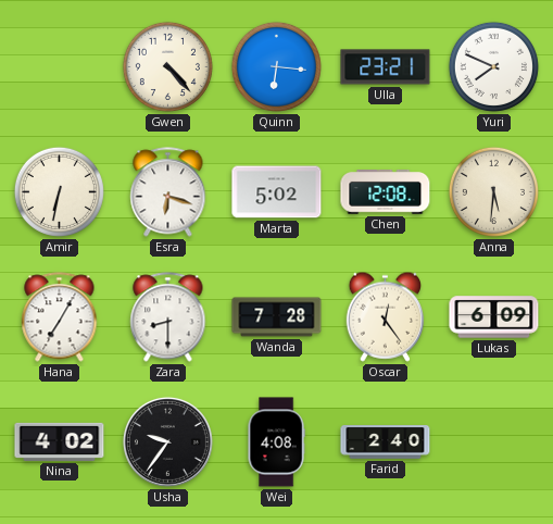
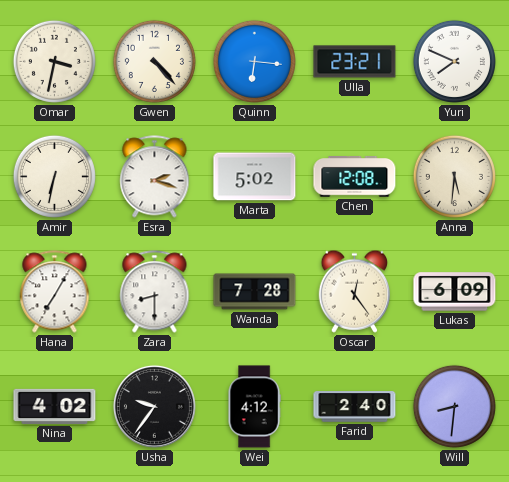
Omar: none -> 3:32
Esra: 6:18 -> 2:18
Wei: 4:08 -> 4:12
Will: none -> 8:31
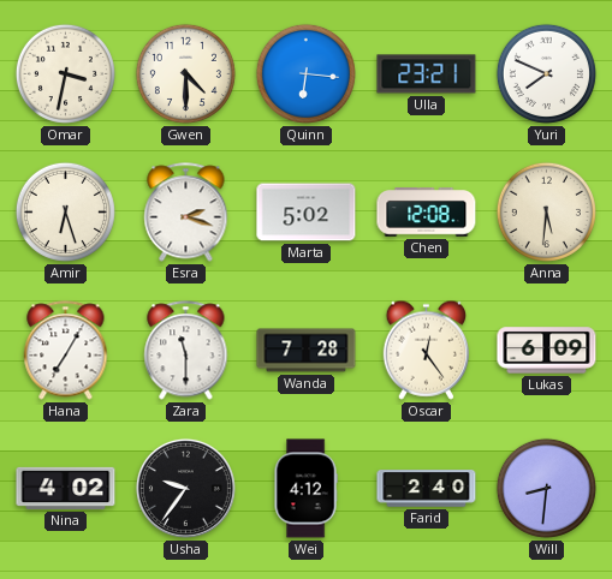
Gwen: 4:23 -> 4:30
Amir: 6:32 -> 6:27
Zara: 8:30 -> 11:30
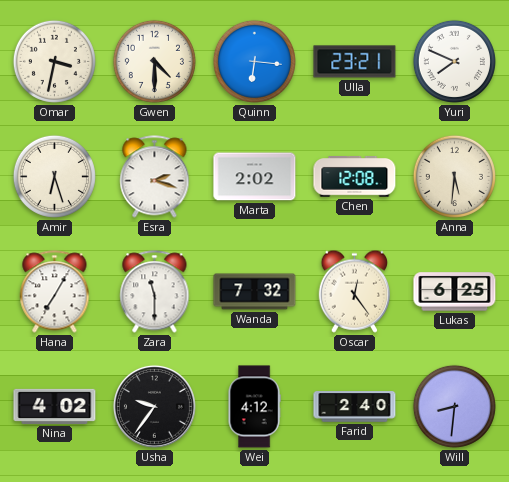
Marta: 5:02 -> 2:02
Wanda: 7:28 -> 7:32
Lukas: 6:09 -> 6:25
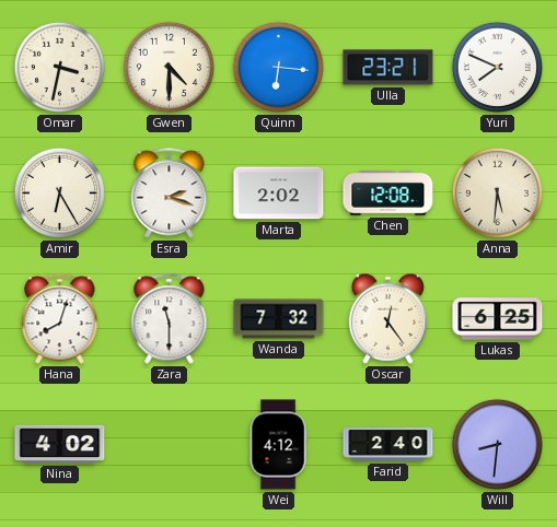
Amir: 6:27 -> 6:25
Hana: 7:05 -> 8:03
Usha: 9:36 -> none
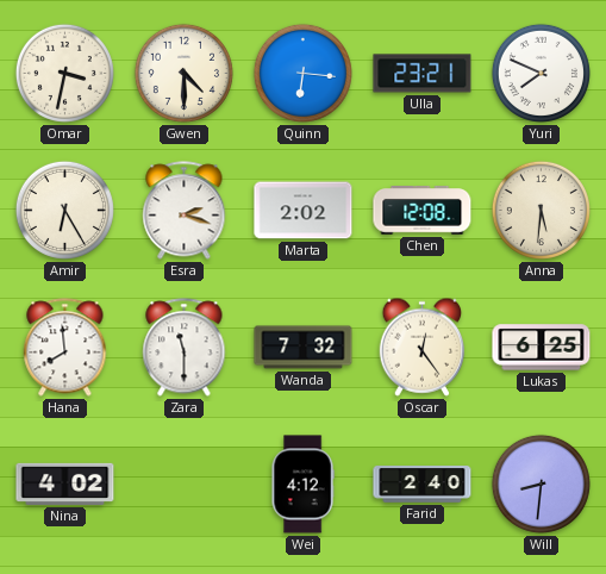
Hana: 8:03 -> 7:59
